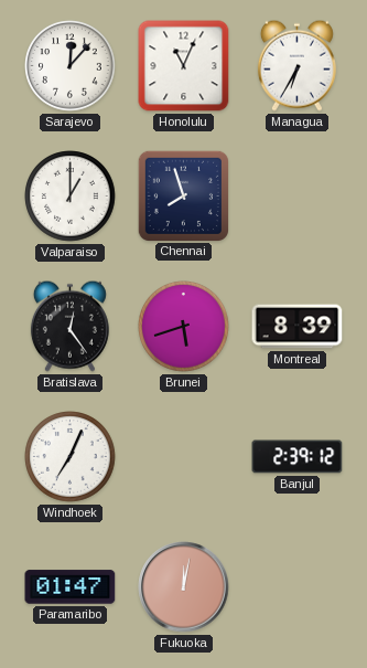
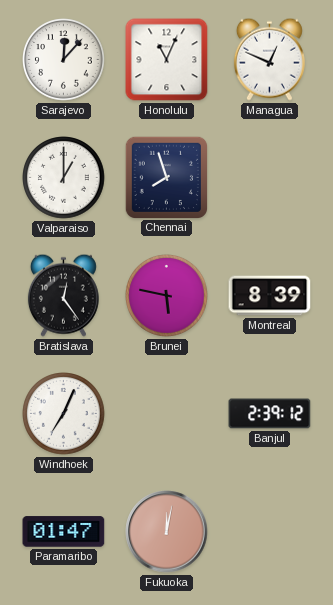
Managua: 6:35 -> 12:49
Brunei: 5:42 -> 5:47
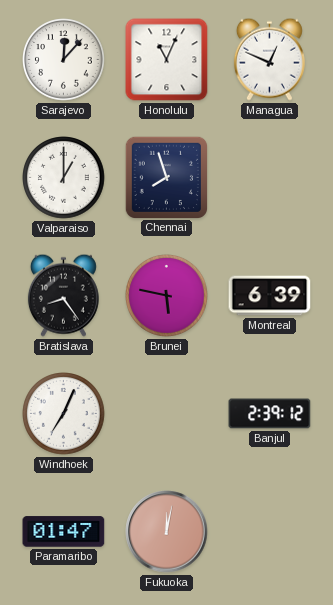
Bratislava: 12:24 -> 8:24
Montreal: 8:39 -> 6:39
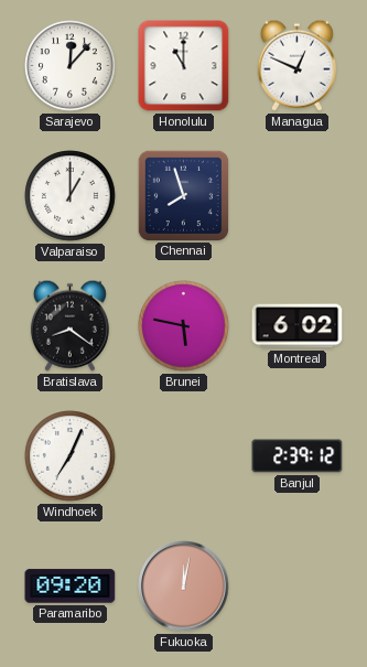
Honolulu: 11:04 -> 11:00
Bratislava: 8:24 -> 8:21
Montreal: 6:39 -> 6:02
Paramaribo: 01:47 -> 09:20
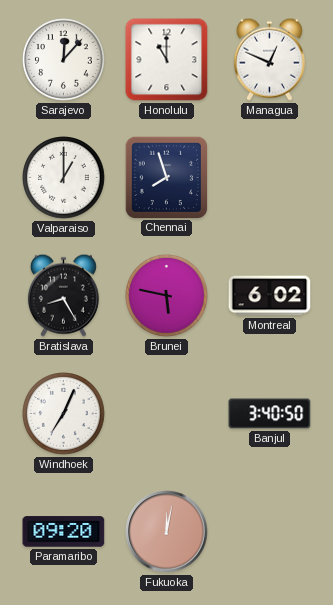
Bratislava: 8:21 -> 8:25
Banjul: 2:39 -> 3:40
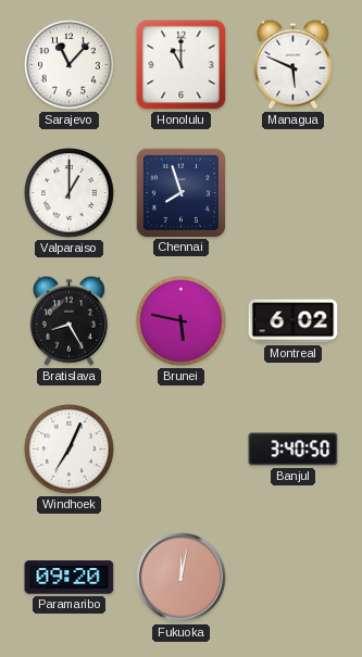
Sarajevo: 12:07 -> 11:07
Managua: 12:49 -> 5:49
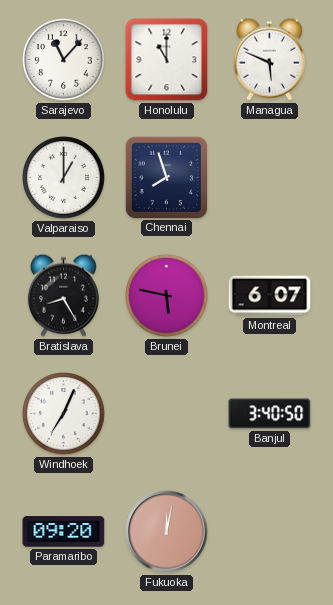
Montreal: 6:02 -> 6:07
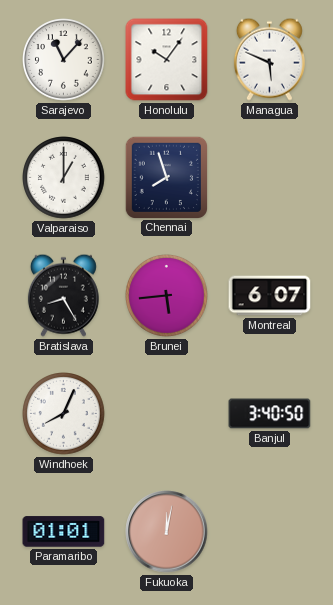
Honolulu: 11:00 -> 10:06
Brunei: 5:47 -> 5:44
Windhoek: 7:04 -> 8:04
Paramaribo: 09:20 -> 01:01
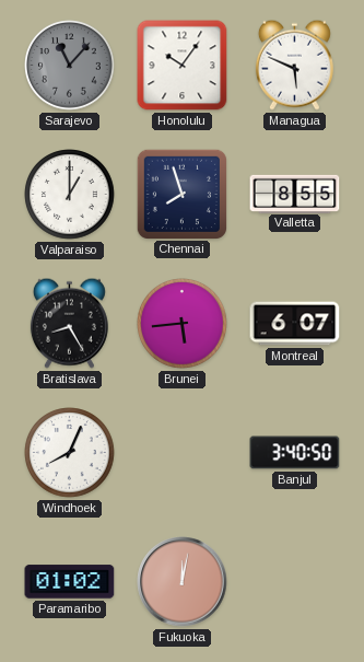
Sarajevo dial: white -> grey
Valletta: none -> 8:55
Paramaribo: 01:01 -> 01:02
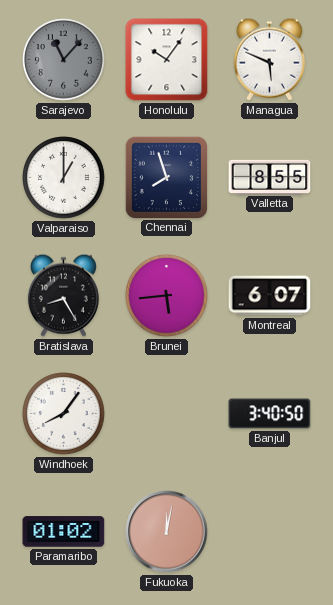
Windhoek: 8:04 -> 8:06
